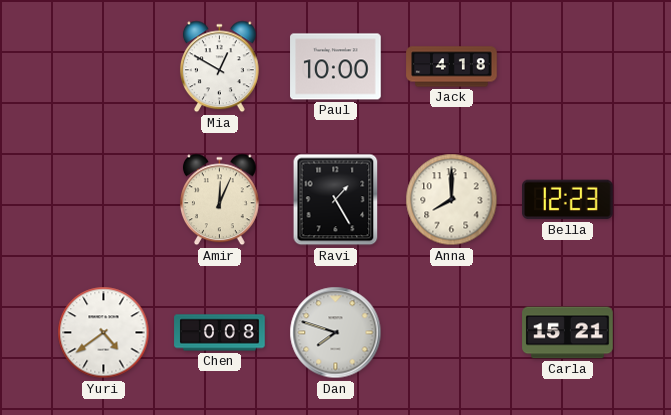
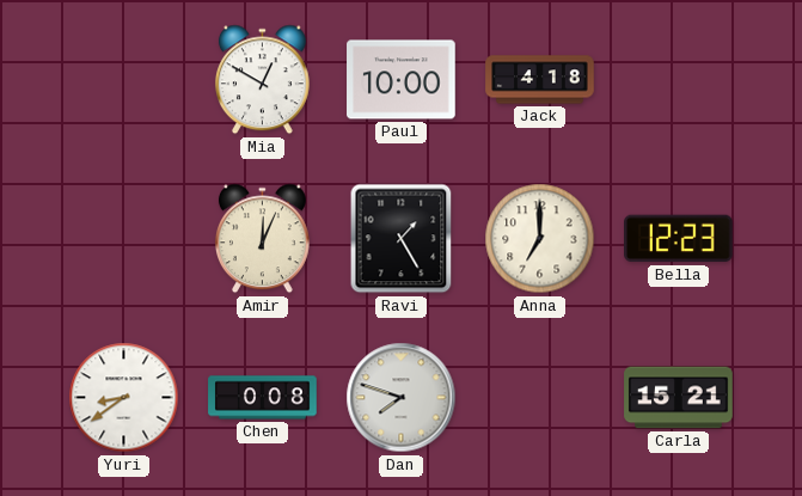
Anna: 8:00 -> 7:00
Yuri: 4:39 -> 8:39
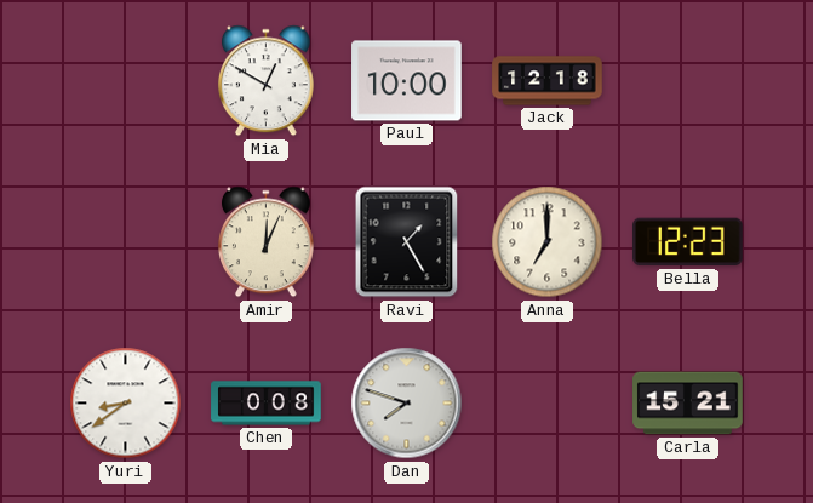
Jack: 4:18 -> 12:18
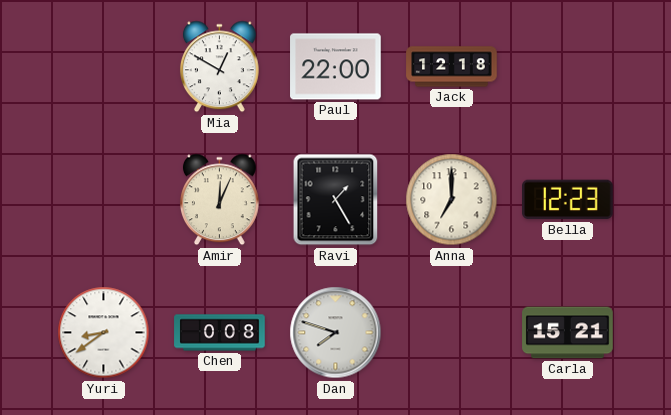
Paul: 10:00 -> 22:00
